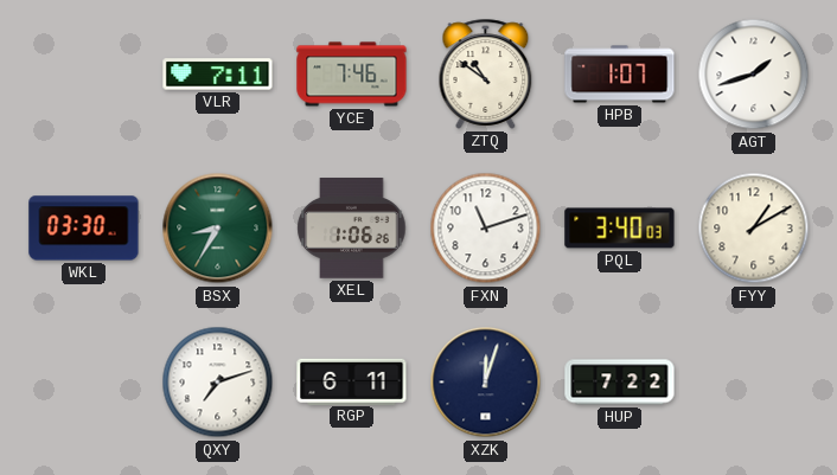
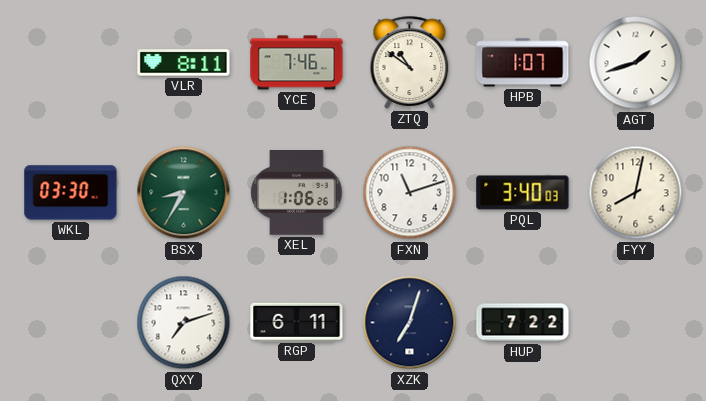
VLR: 7:11 -> 8:11
FYY: 1:10 -> 8:02
XZK: 12:03 -> 7:03
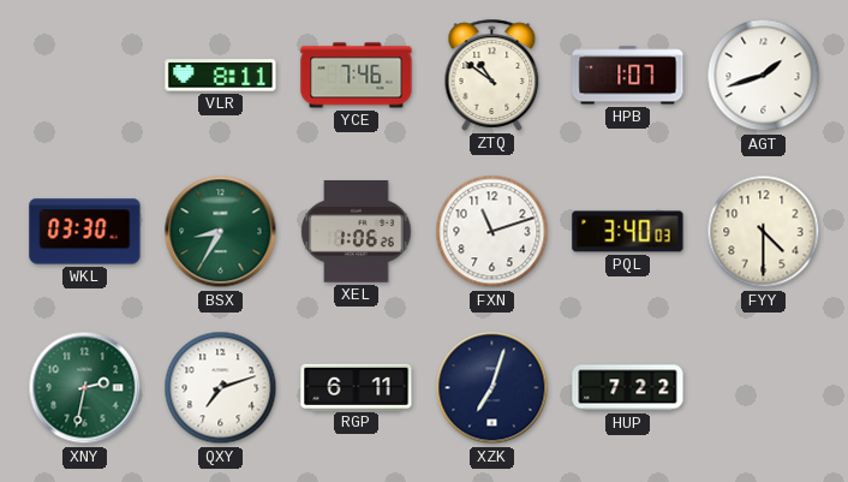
FYY: 8:02 -> 4:30
XNY: none -> 2:32
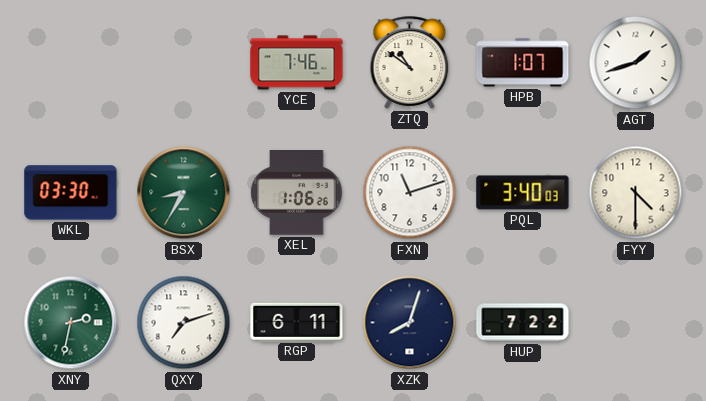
VLR: 8:11 -> none
XZK: 7:03 -> 8:03
